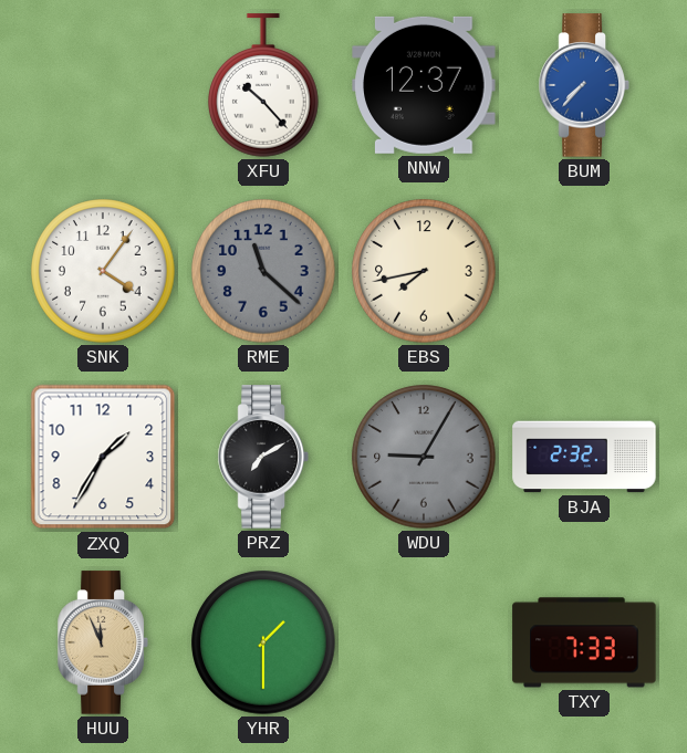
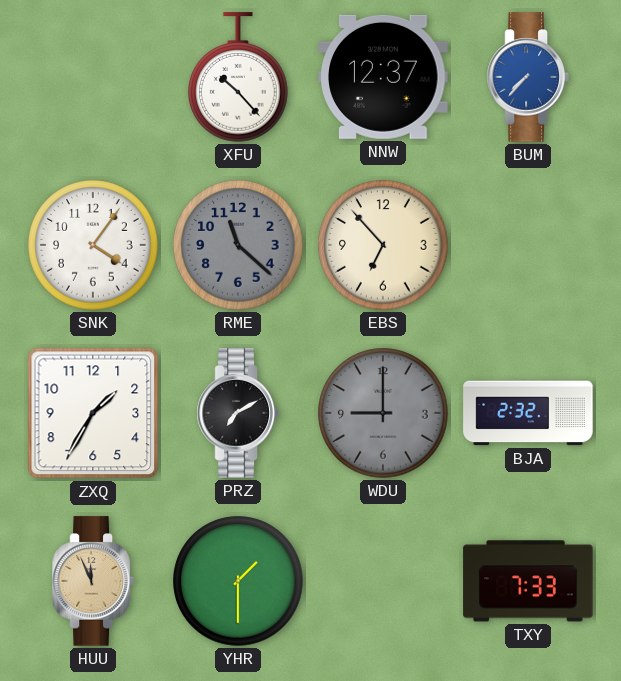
EBS: 7:43 -> 6:53
WDU: 9:05 -> 9:00
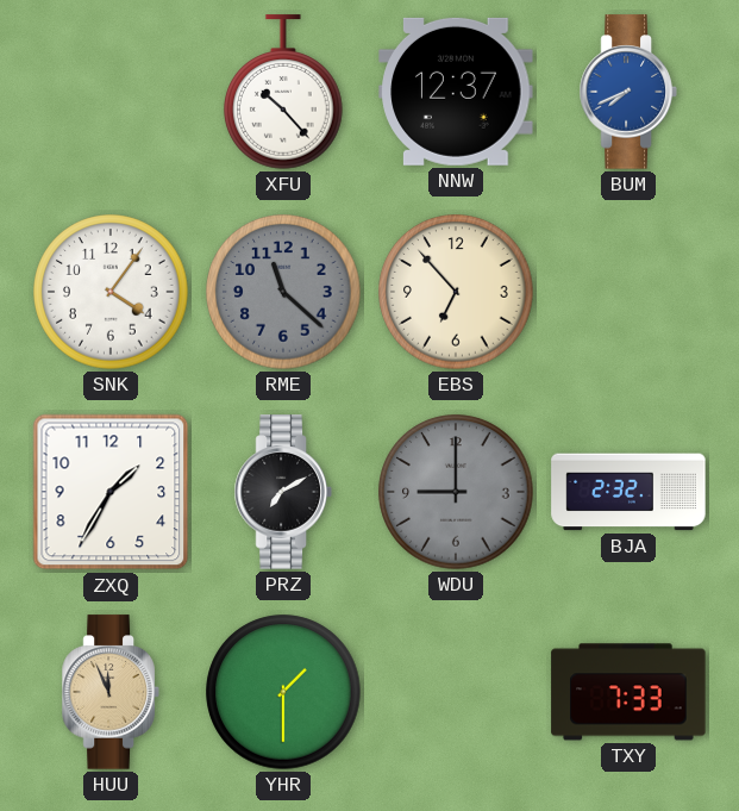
BUM: 7:37 -> 7:41
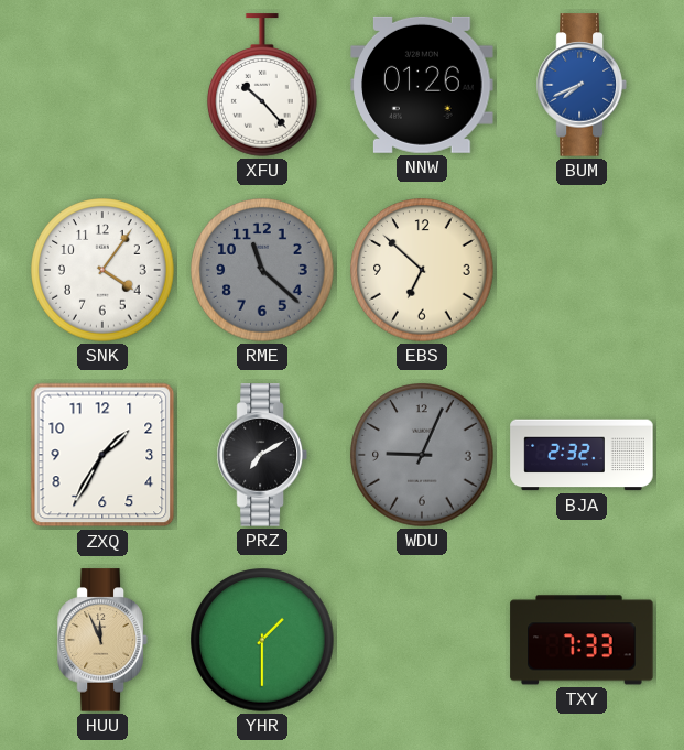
NNW: 12:37 -> 01:26
EBS: 6:53 -> 6:52
WDU: 9:00 -> 9:04
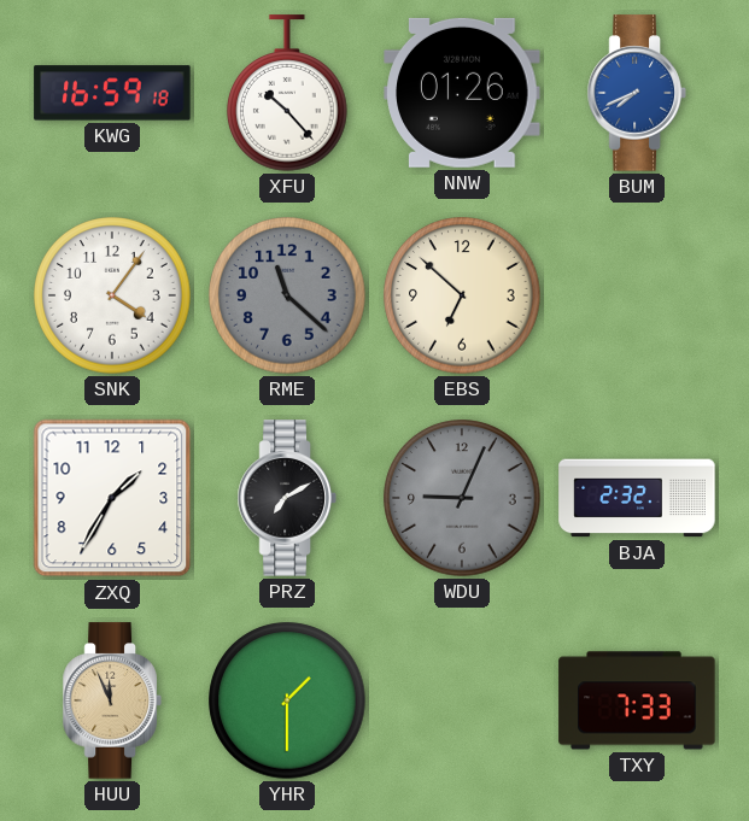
KWG: none -> 16:59
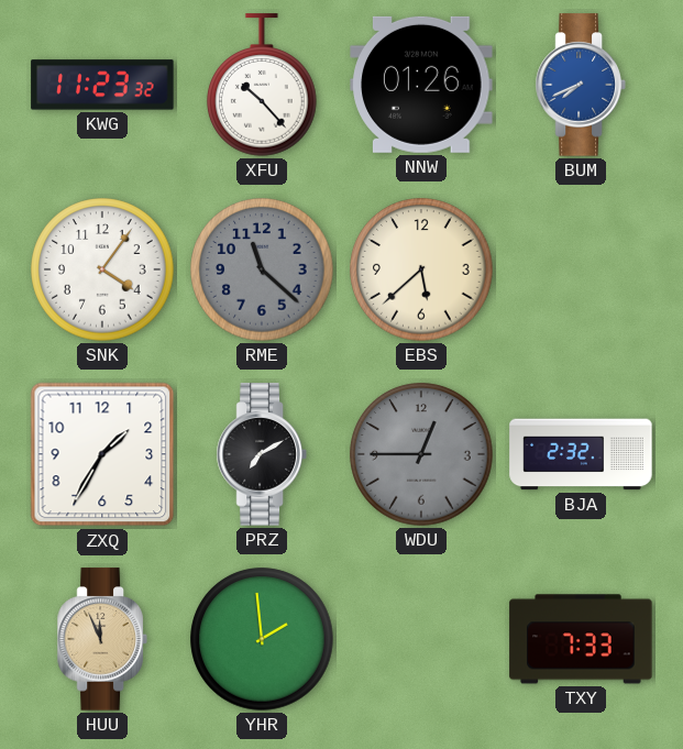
KWG: 16:59 -> 11:23
EBS: 6:52 -> 5:38
WDU: 9:04 -> 12:45
YHR: 1:30 -> 1:59
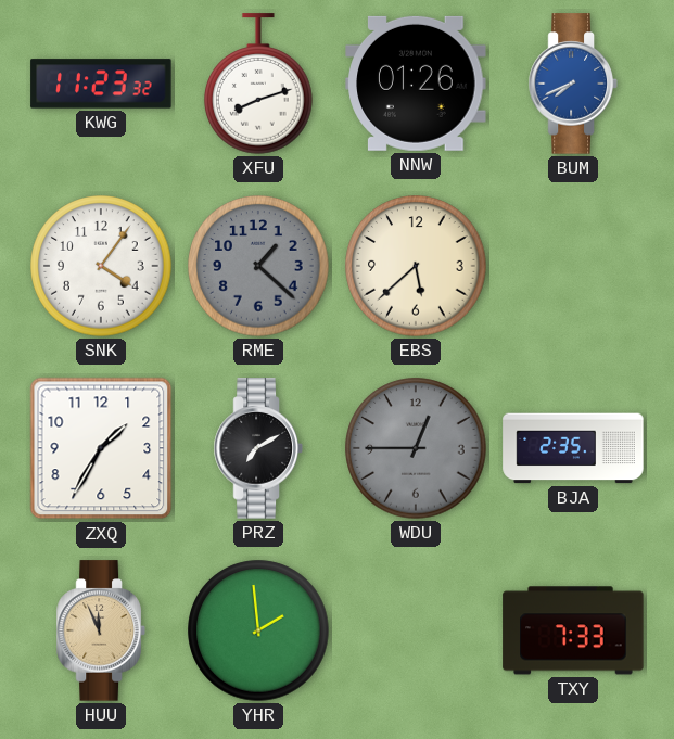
XFU: 10:23 -> 8:12
RME: 11:22 -> 1:22
BJA: 2:32 -> 2:35
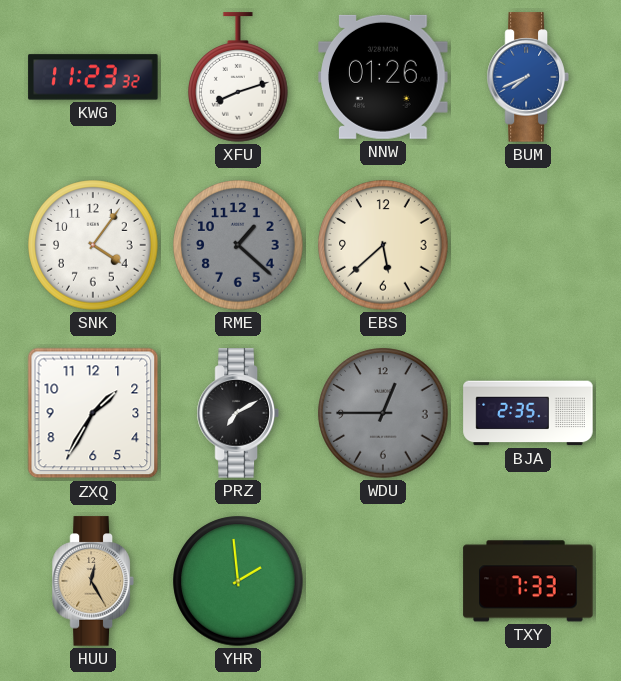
HUU: 11:56 -> 12:25
